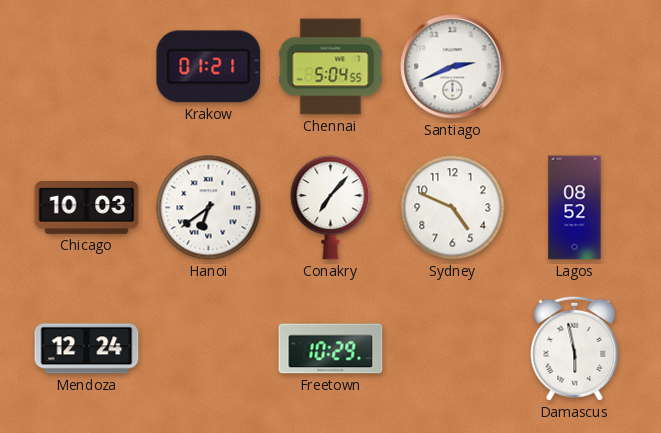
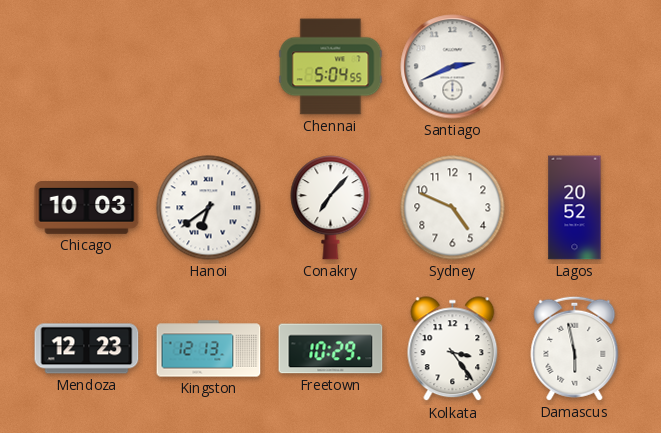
Krakow: 01:21 -> none
Lagos: 08:52 -> 20:52
Mendoza: 12:24 -> 12:23
Kingston: none -> 12:13
Kolkata: none -> 3:24
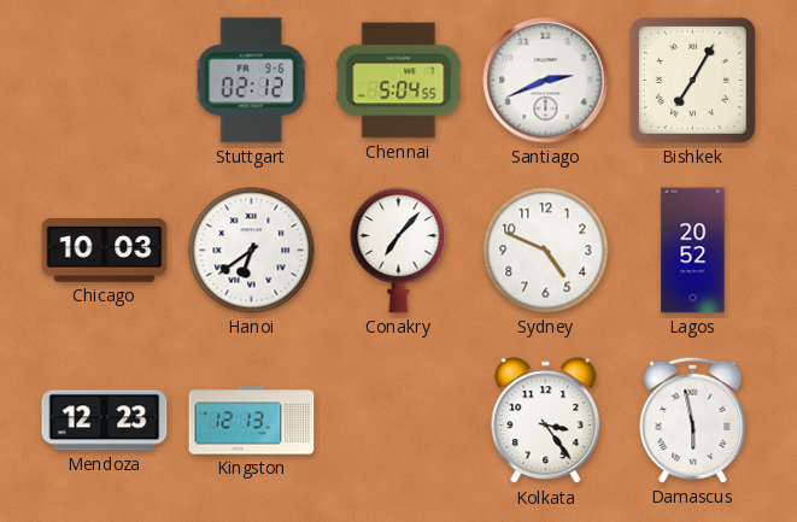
Stuttgart: none -> 02:12
Bishkek: none -> 7:05
Freetown: 10:29 -> none
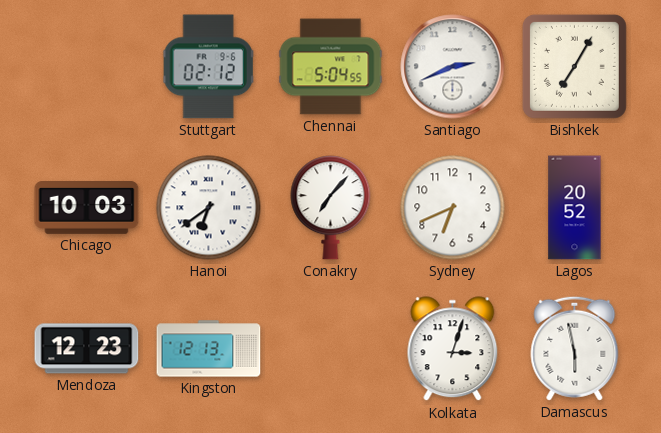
Sydney: 4:49 -> 6:41
Kolkata: 3:24 -> 3:03
